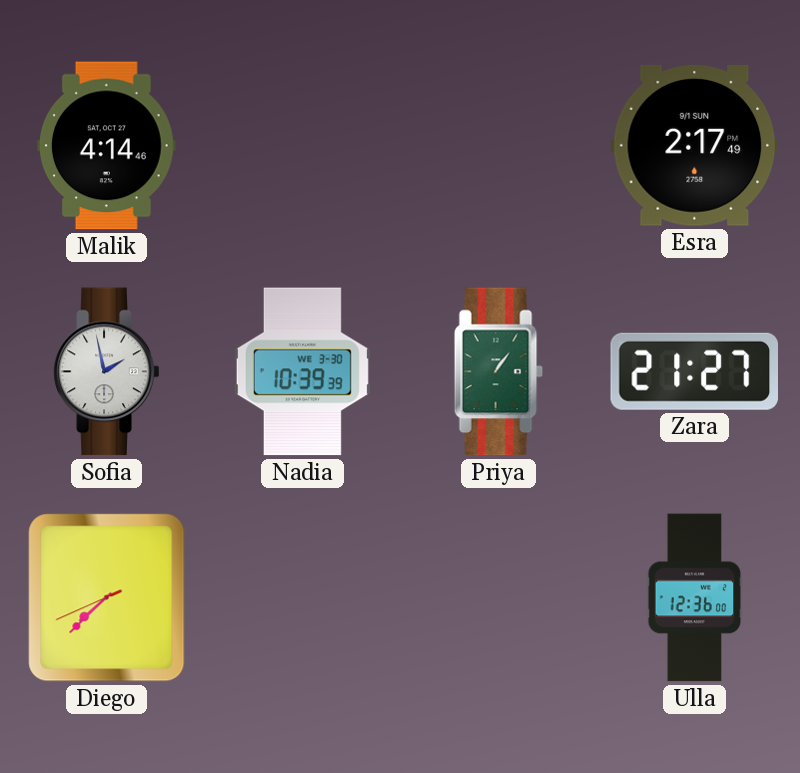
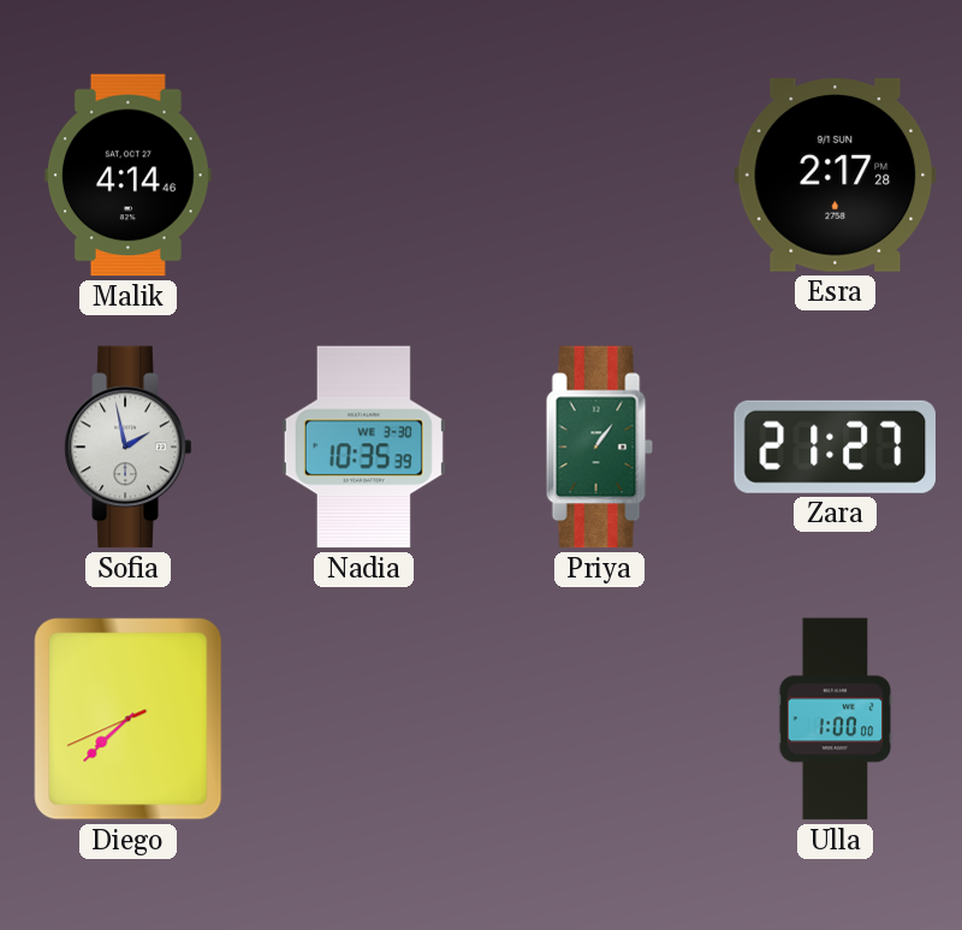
Esra: 2:17:49 -> 2:17:28
Nadia: 10:39 -> 10:35
Ulla: 12:36 -> 1:00
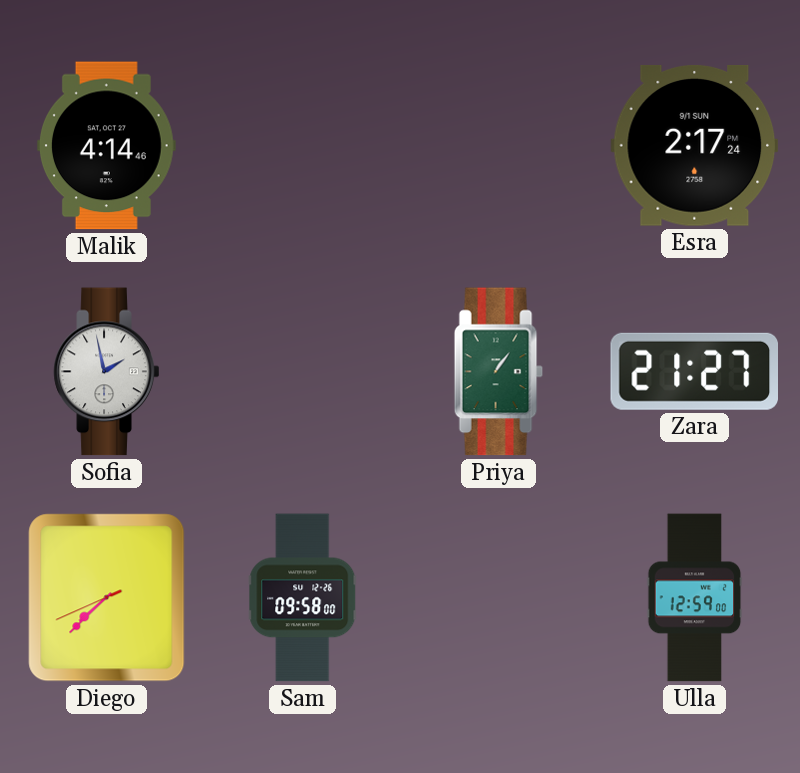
Esra: 2:17:28 -> 2:17:24
Nadia: 10:35 -> none
Sam: none -> 09:58
Ulla: 1:00 -> 12:59
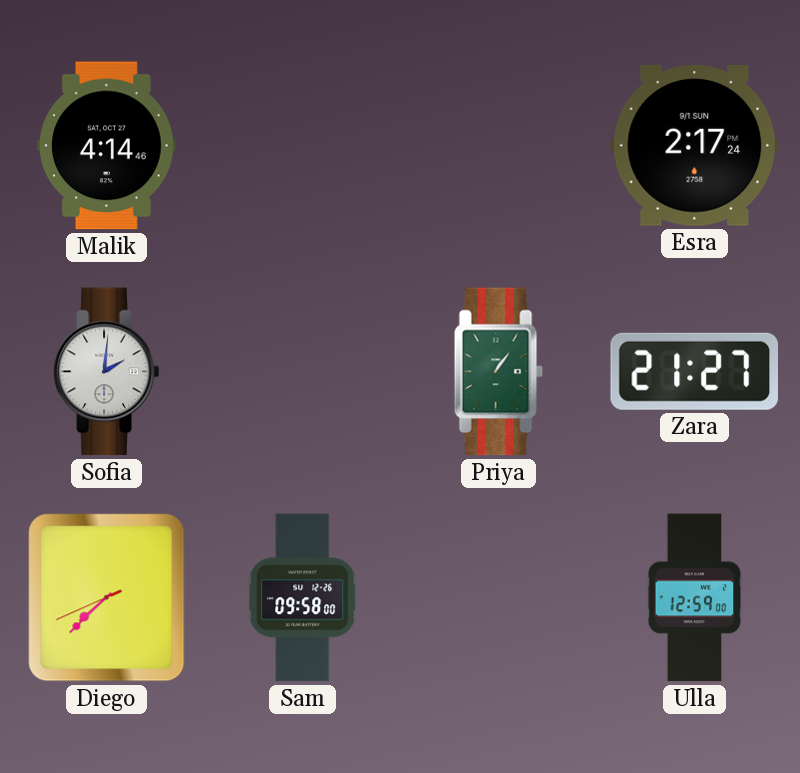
Sofia: 1:58 -> 2:01
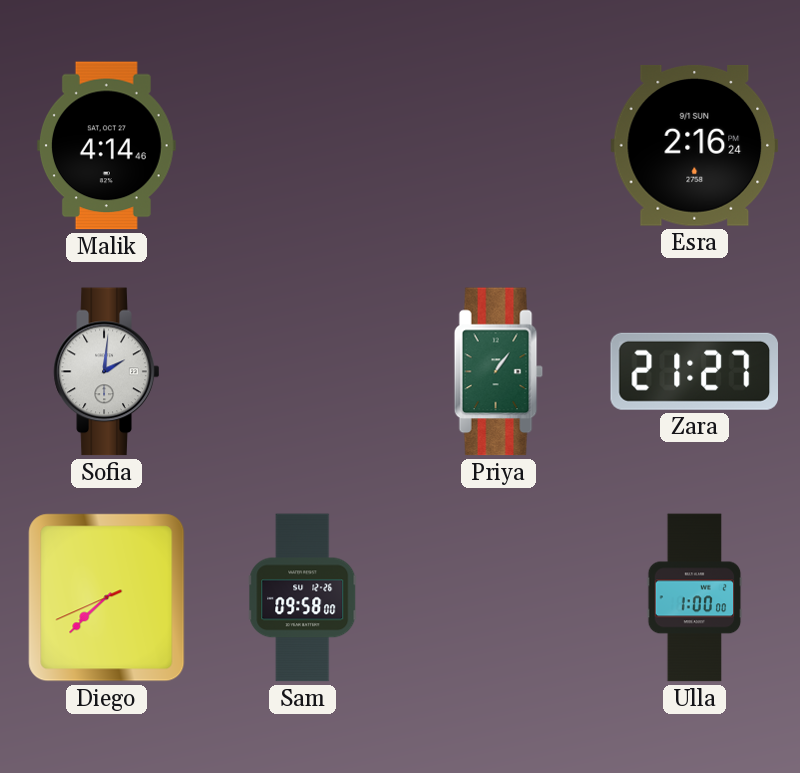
Esra: 2:17 -> 2:16
Ulla: 12:59 -> 1:00
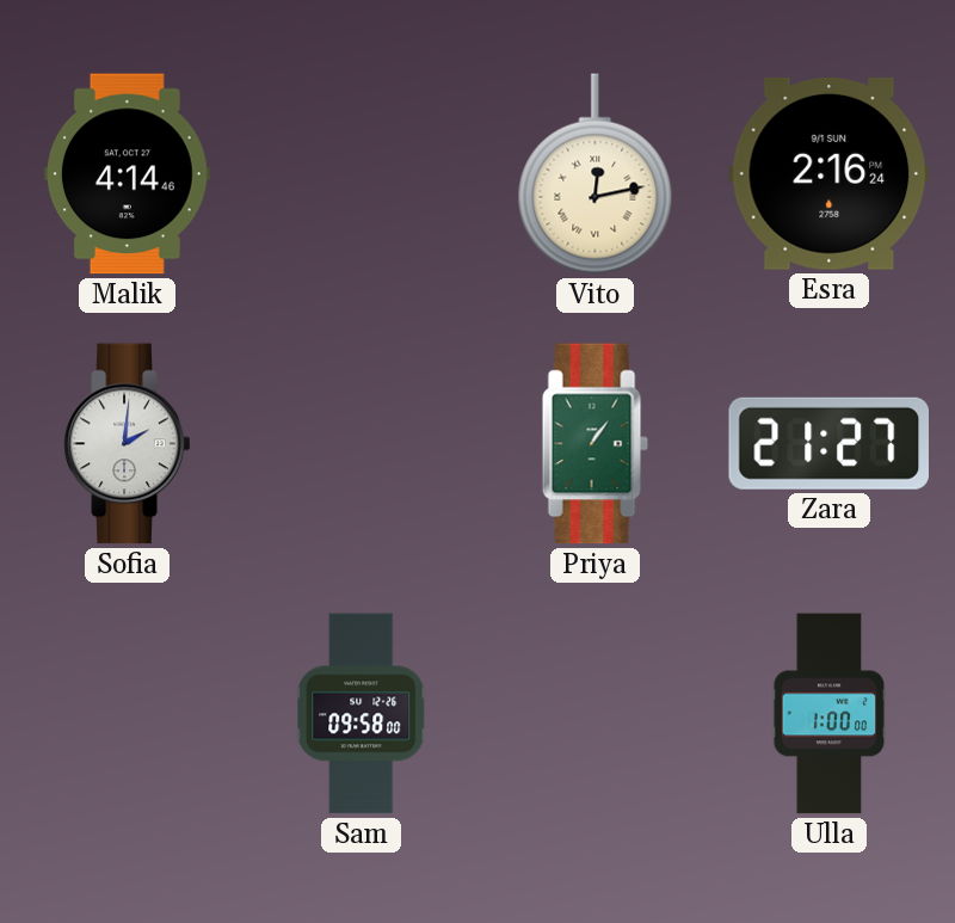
Vito: none -> 12:13
Diego: 7:37 -> none
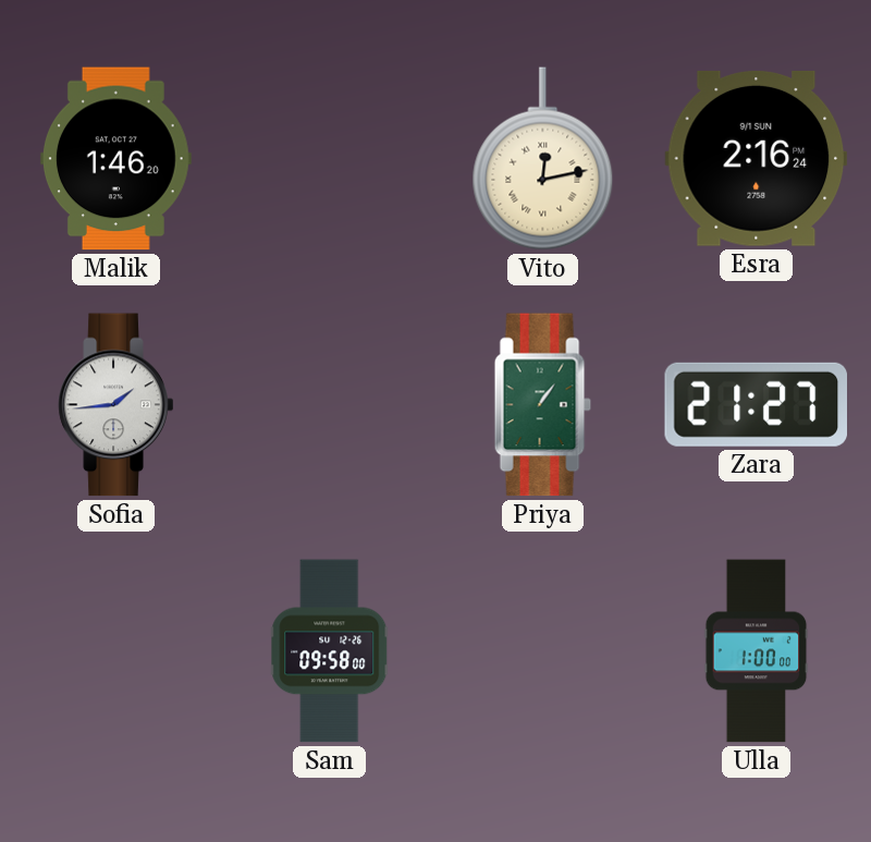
Malik: 4:14 -> 1:46
Sofia: 2:01 -> 1:44
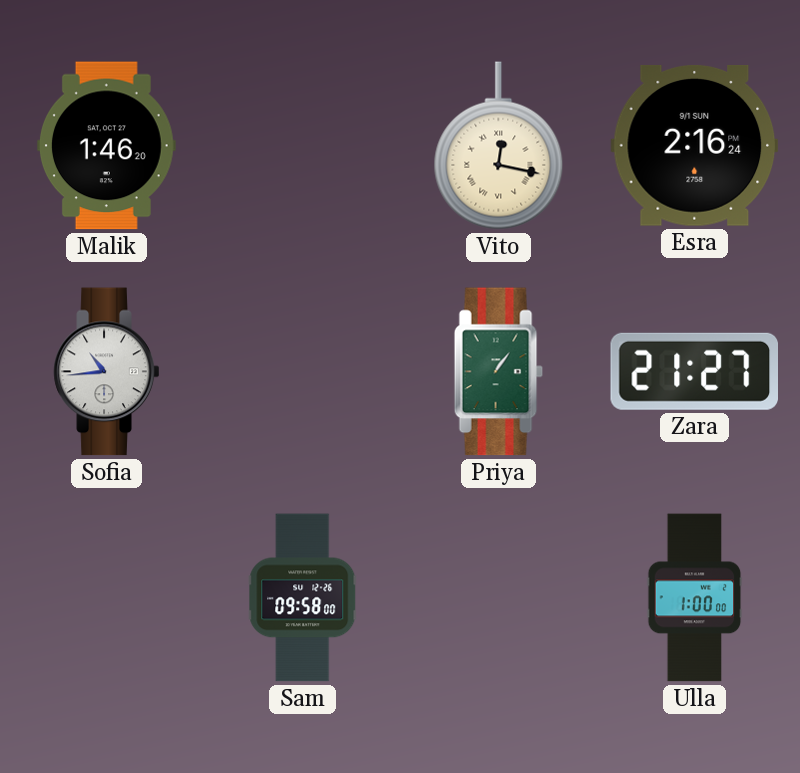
Vito: 12:13 -> 12:17
Sofia: 1:44 -> 10:44
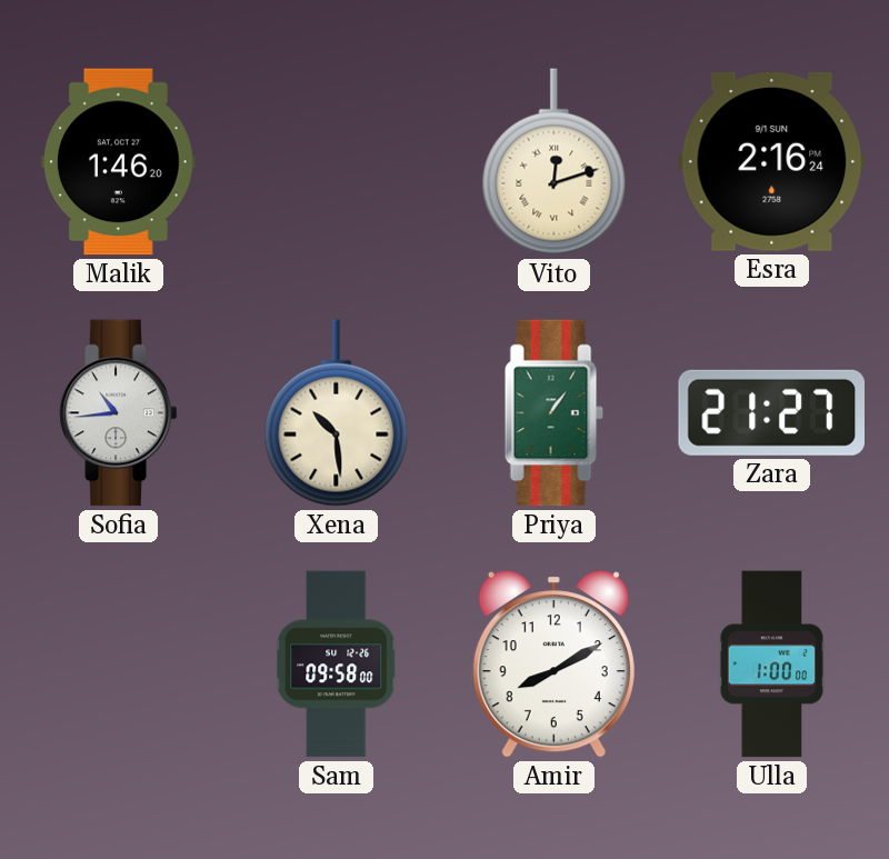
Vito: 12:17 -> 12:12
Xena: none -> 10:29
Amir: none -> 8:10
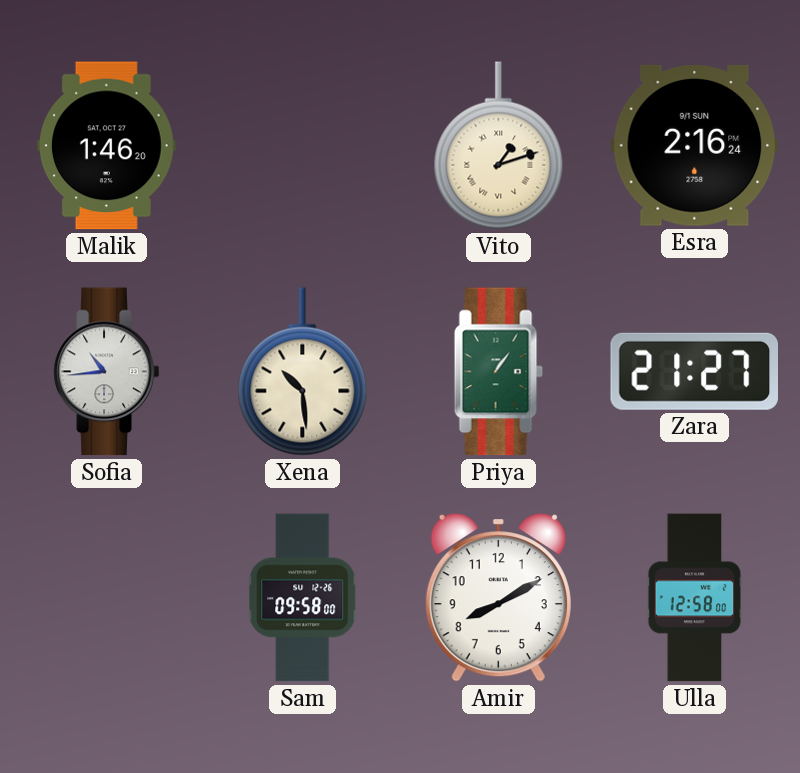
Vito: 12:12 -> 1:12
Ulla: 1:00 -> 12:58
